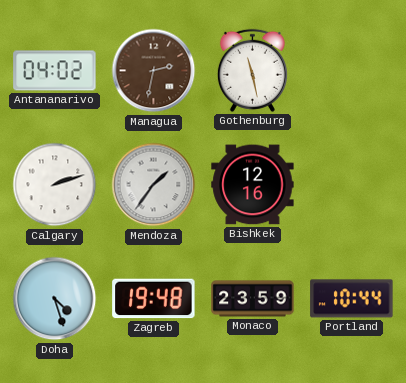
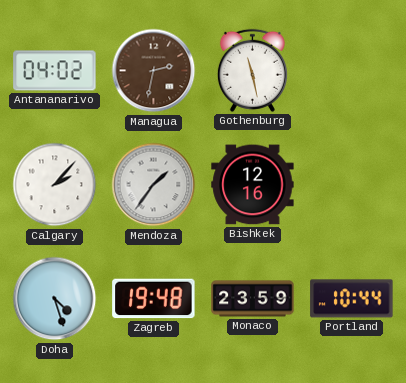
Calgary: 2:12 -> 2:07
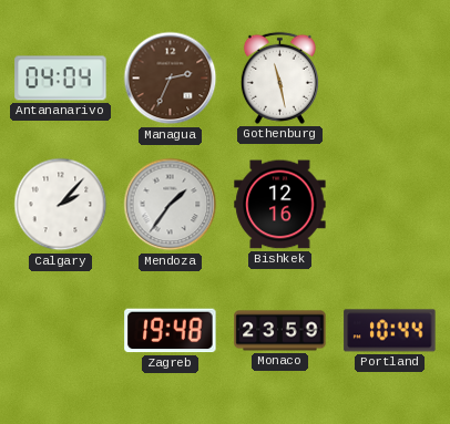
Antananarivo: 04:02 -> 04:04
Managua: 2:32 -> 2:34
Doha: 4:27 -> none
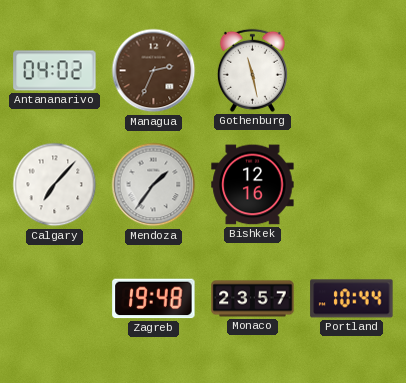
Antananarivo: 04:04 -> 04:02
Calgary: 2:07 -> 7:07
Monaco: 23:59 -> 23:57
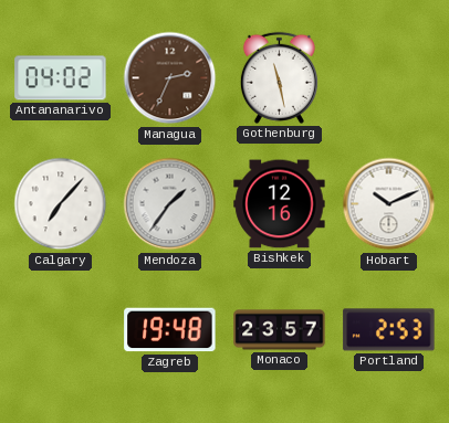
Hobart: none -> 10:11
Portland: 10:44 -> 2:53
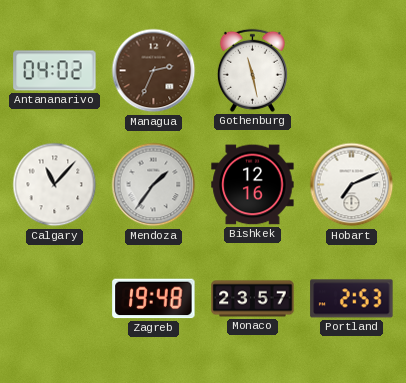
Calgary: 7:07 -> 11:07
Hobart: 10:11 -> 7:11
